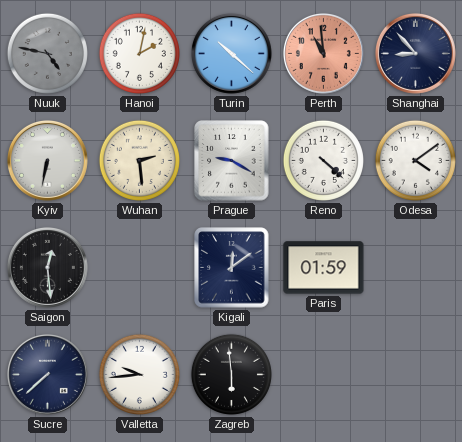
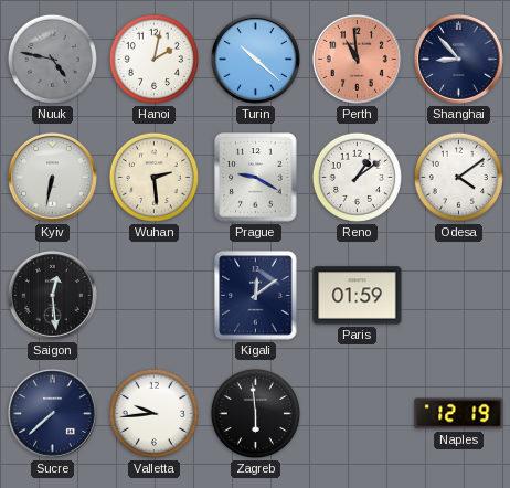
Reno: 4:22 -> 1:09
Naples: none -> 12:19
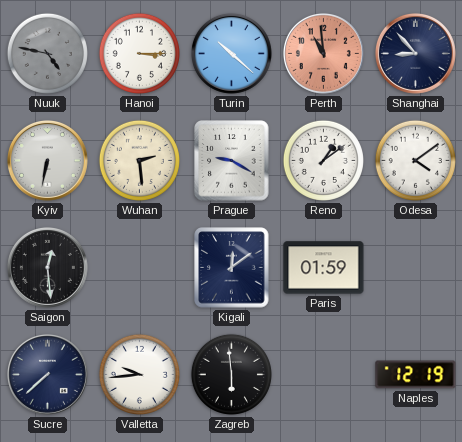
Hanoi: 2:02 -> 3:15
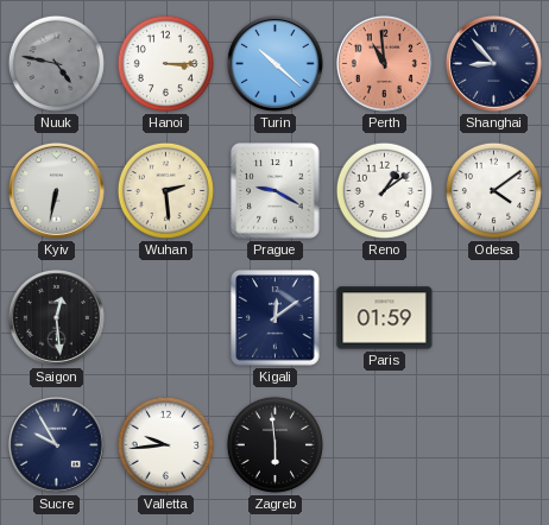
Sucre: 7:38 -> 9:55
Naples: 12:19 -> none
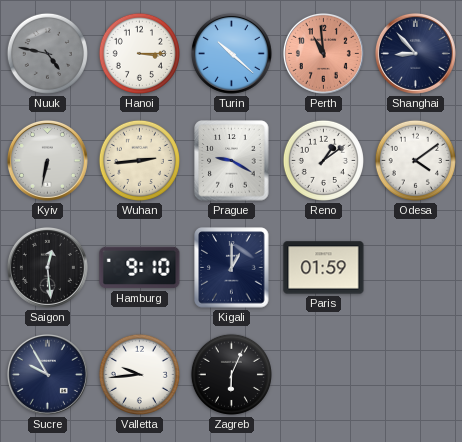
Wuhan: 2:29 -> 2:44
Hamburg: none -> 9:10
Kigali: 12:09 -> 1:00
Zagreb: 5:59 -> 6:04
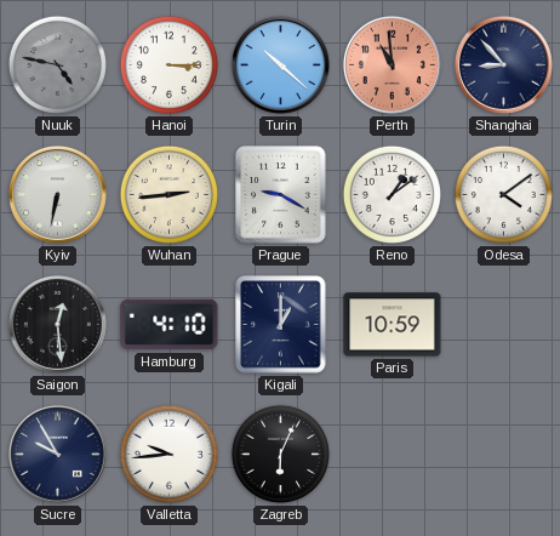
Hamburg: 9:10 -> 4:10
Paris: 01:59 -> 10:59
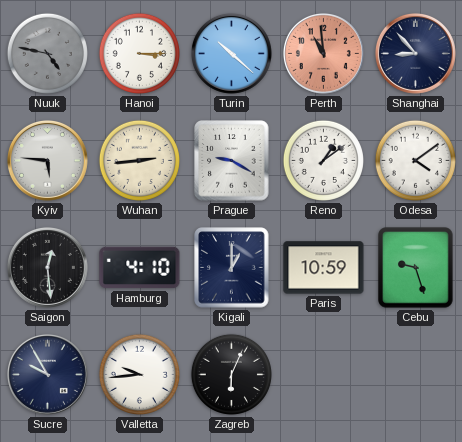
Kyiv: 6:32 -> 5:46
Cebu: none -> 9:27
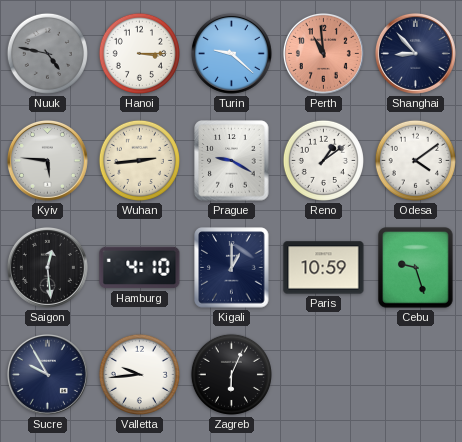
Turin: 10:22 -> 9:22
